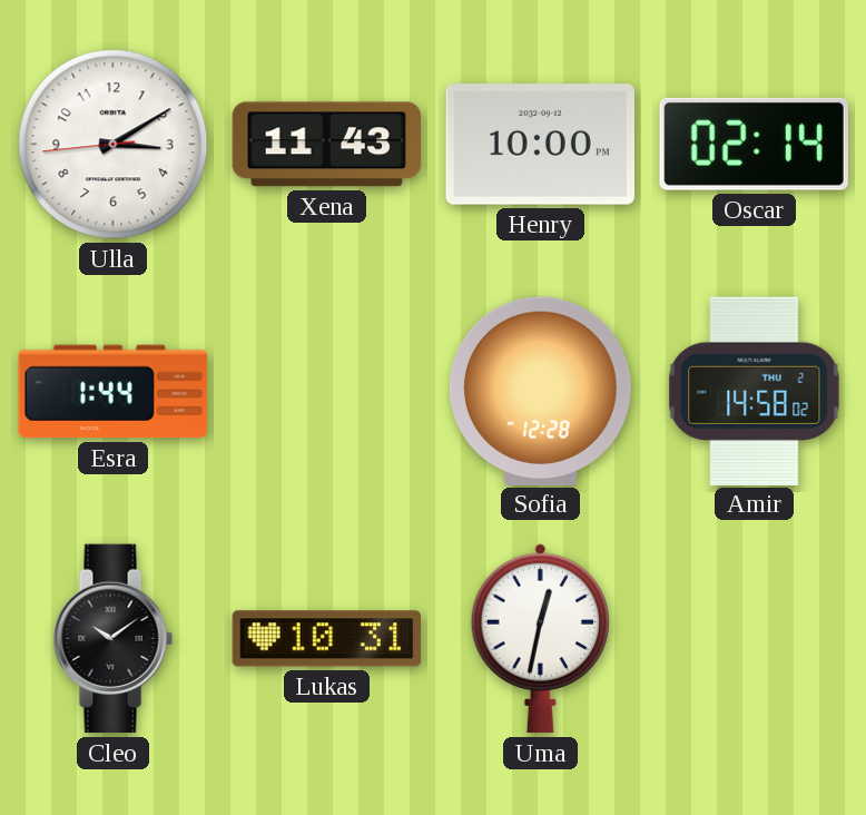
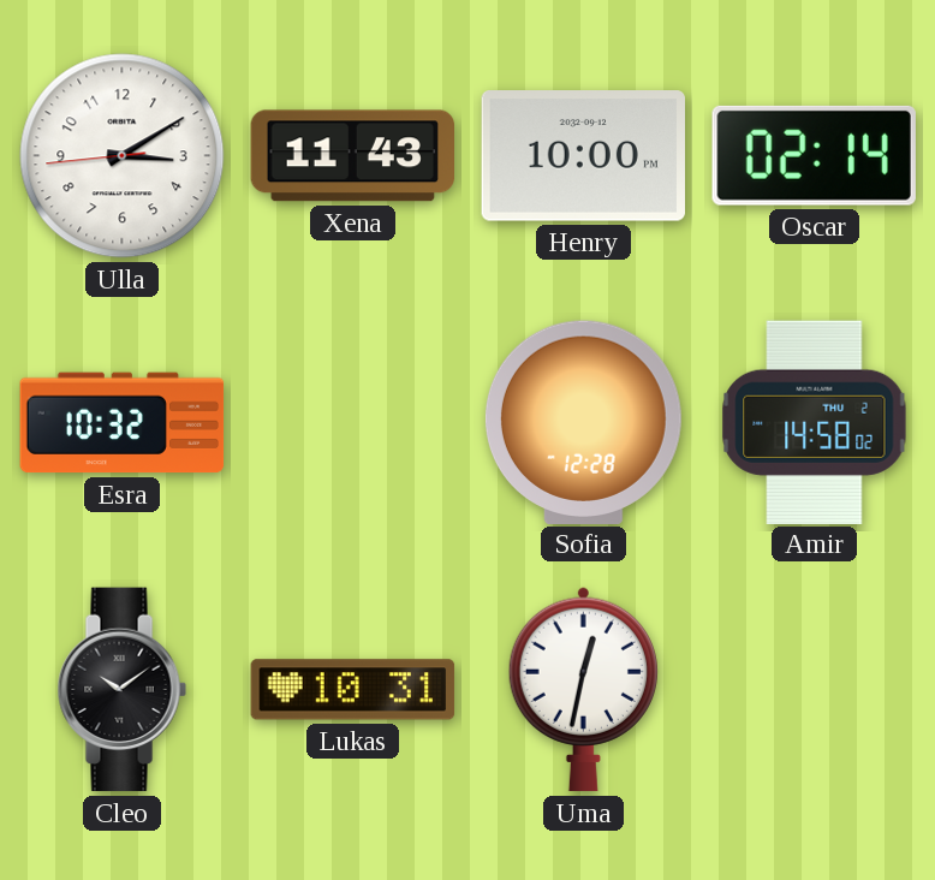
Esra: 1:44 -> 10:32
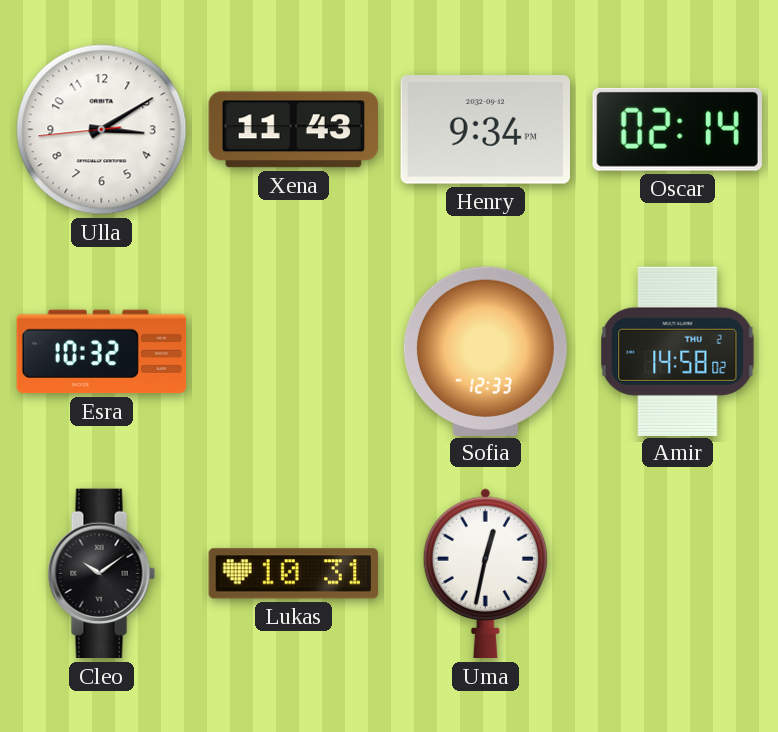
Henry: 10:00 -> 9:34
Sofia: 12:28 -> 12:33
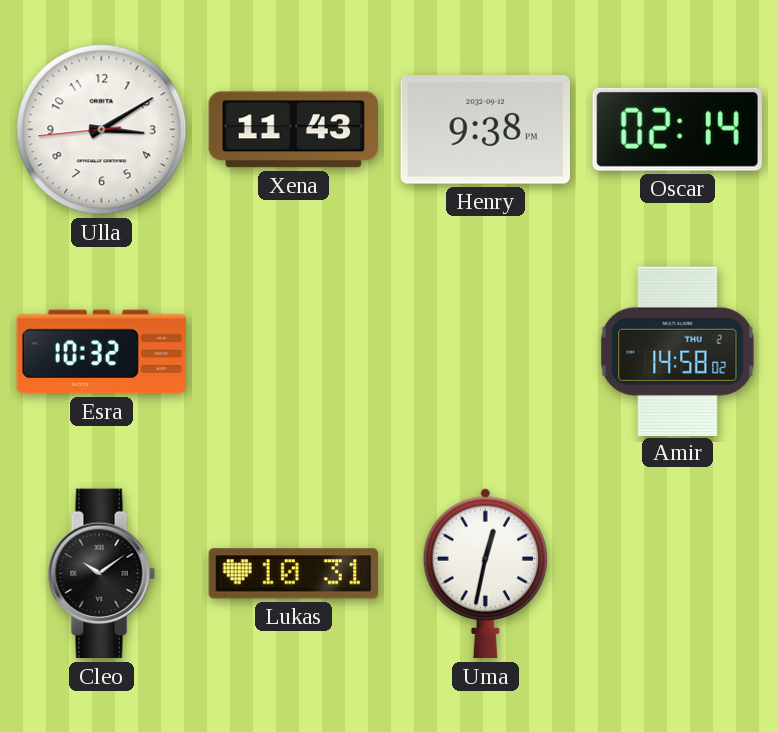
Henry: 9:34 -> 9:38
Sofia: 12:33 -> none
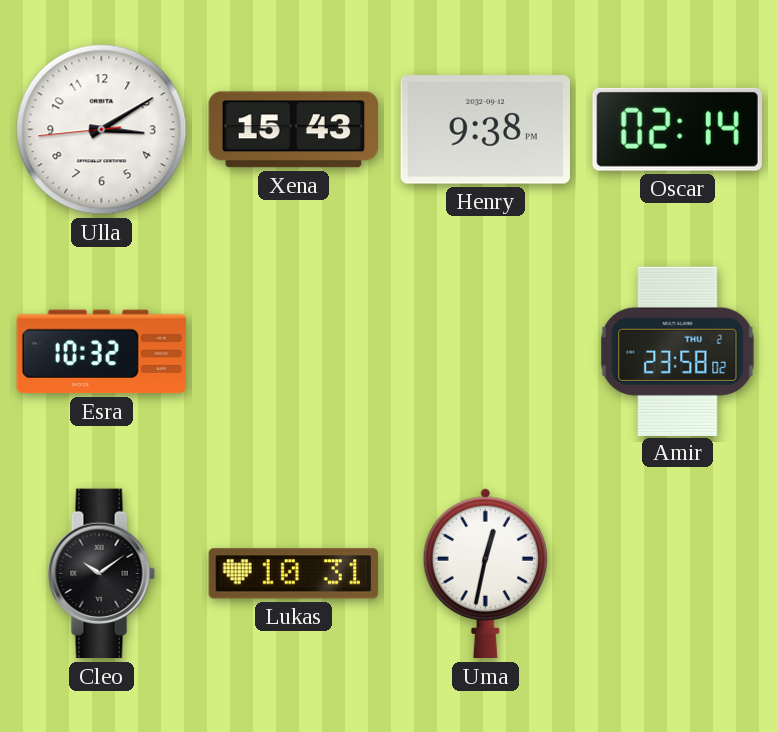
Xena: 11:43 -> 15:43
Amir: 14:58 -> 23:58
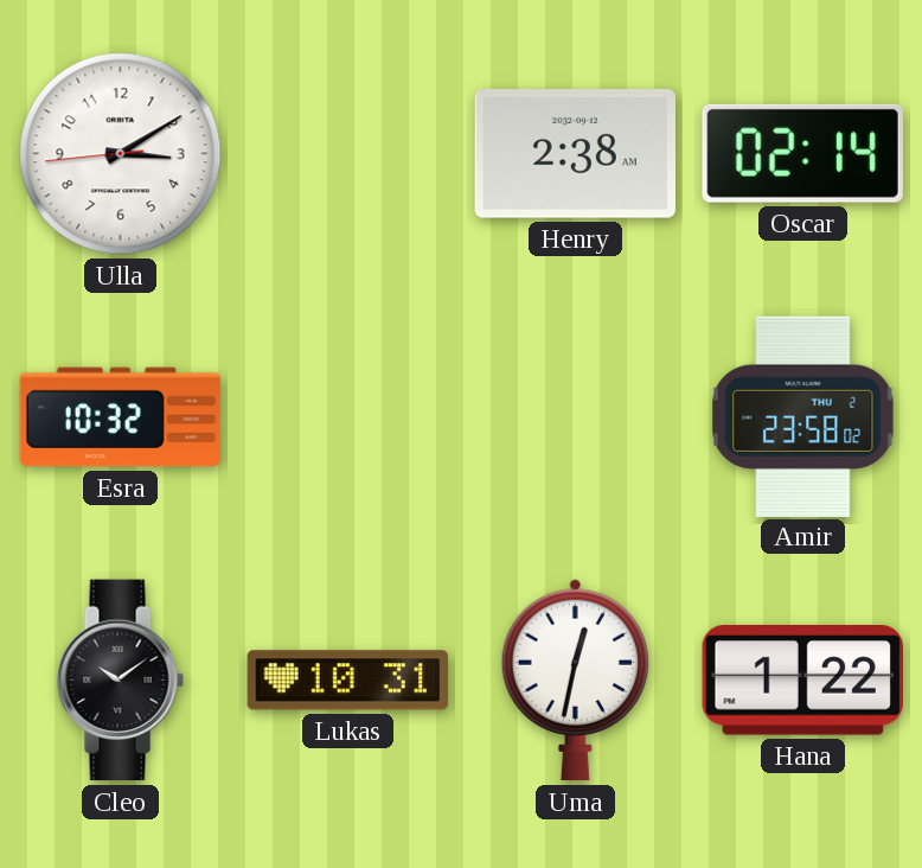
Xena: 15:43 -> none
Henry: 9:38 -> 2:38
Hana: none -> 1:22
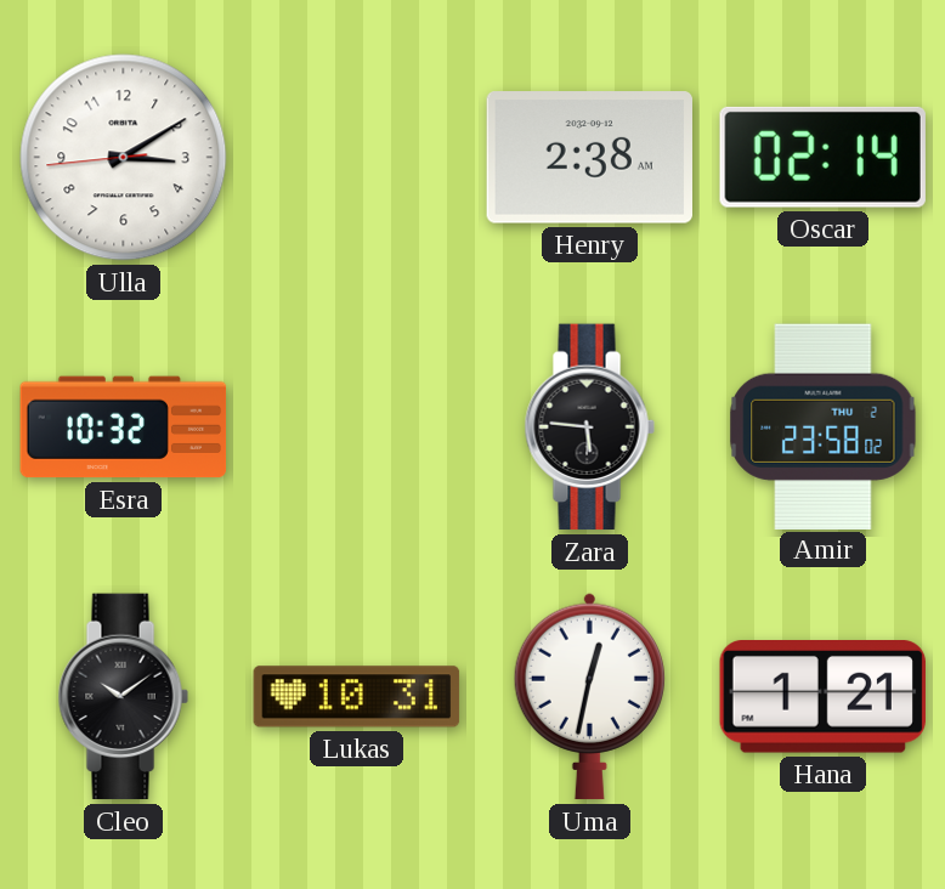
Zara: none -> 5:46
Hana: 1:22 -> 1:21
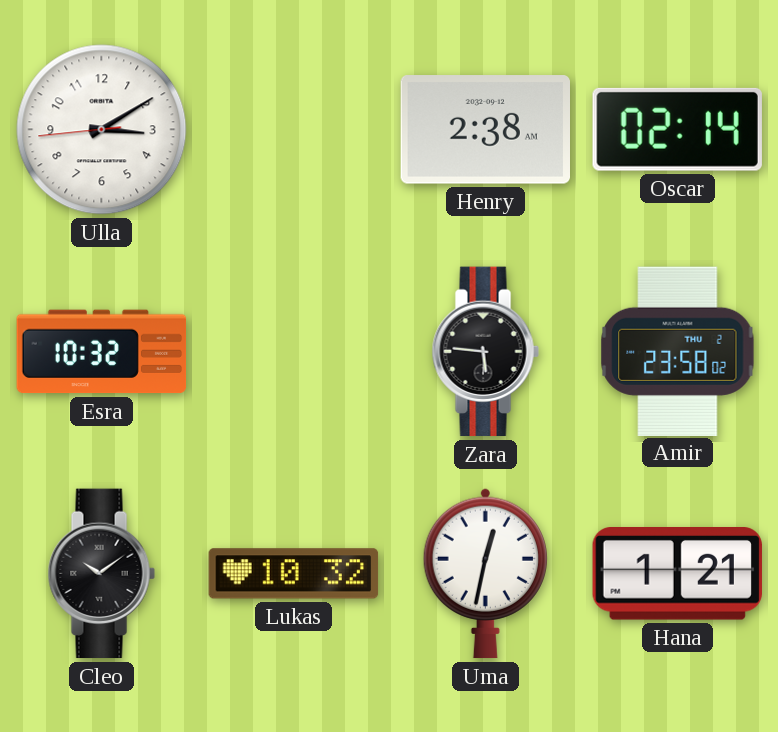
Lukas: 10:31 -> 10:32
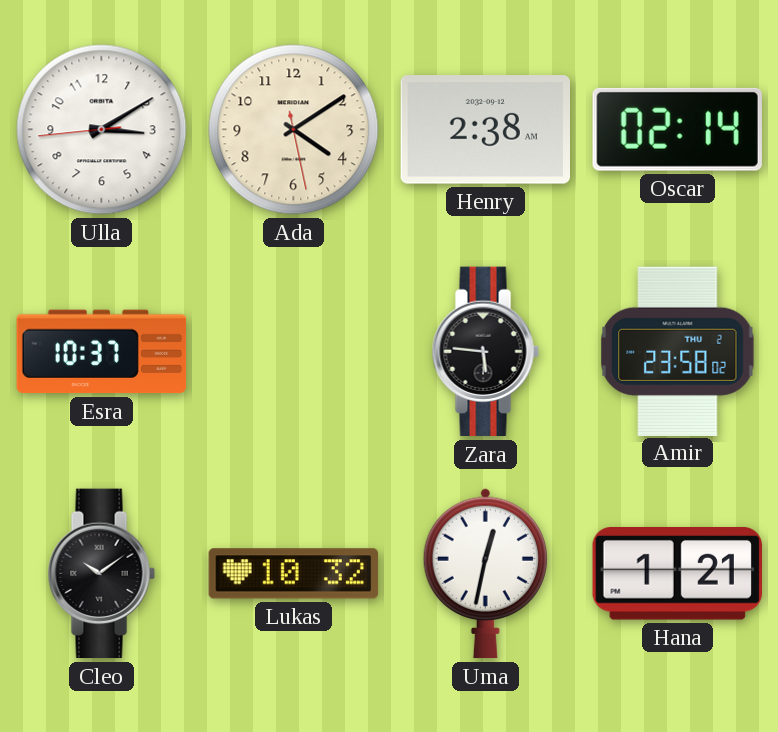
Ada: none -> 4:09
Esra: 10:32 -> 10:37
